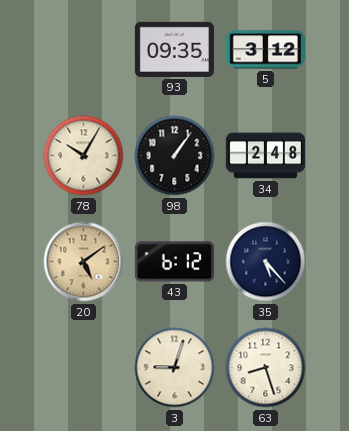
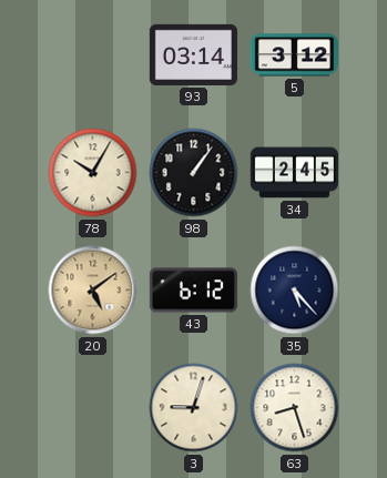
93: 09:35 -> 03:14
34: 2:48 -> 2:45
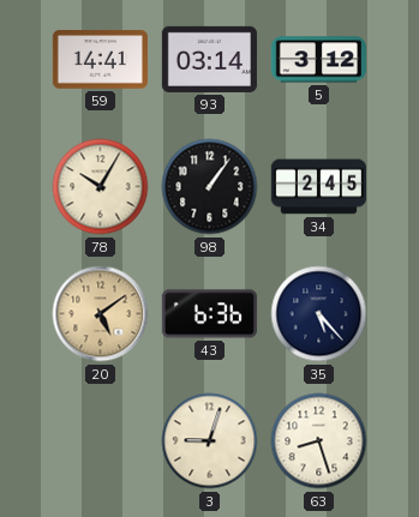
59: none -> 14:41
43: 6:12 -> 6:36
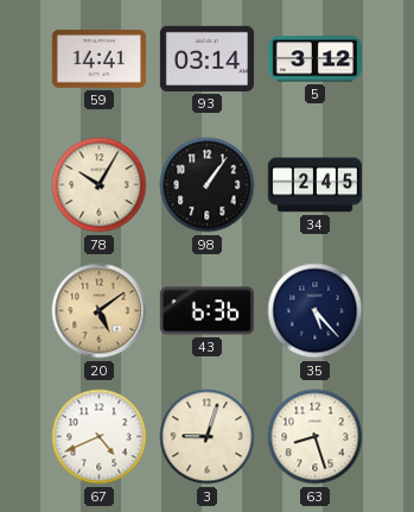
67: none -> 4:41
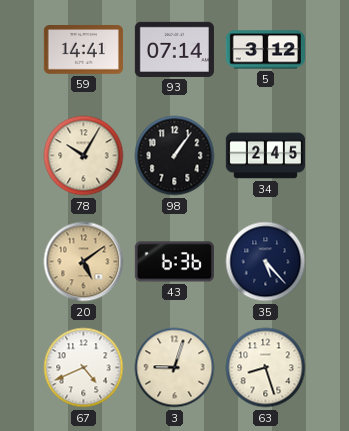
93: 03:14 -> 07:14
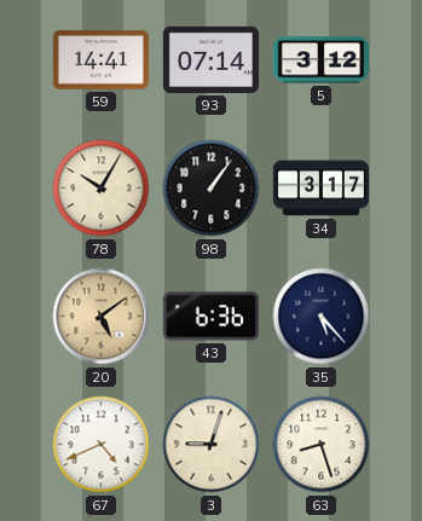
34: 2:45 -> 3:17
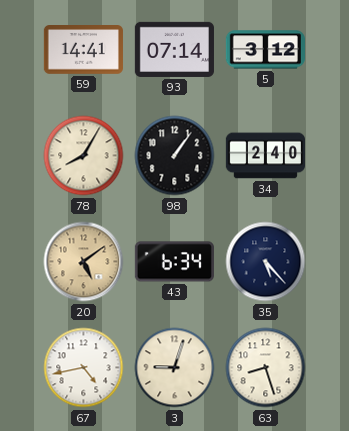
78: 10:05 -> 8:05
34: 3:17 -> 2:40
43: 6:36 -> 6:34
67: 4:41 -> 4:43
